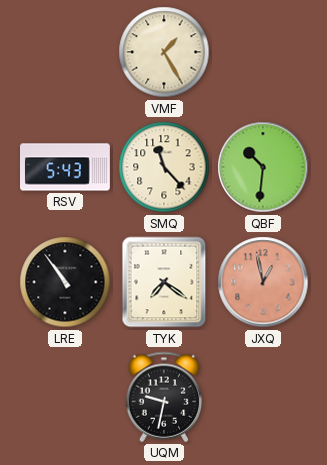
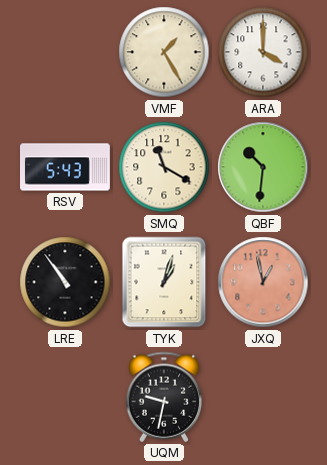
ARA: none -> 4:00
SMQ: 11:23 -> 11:20
TYK: 7:21 -> 1:03
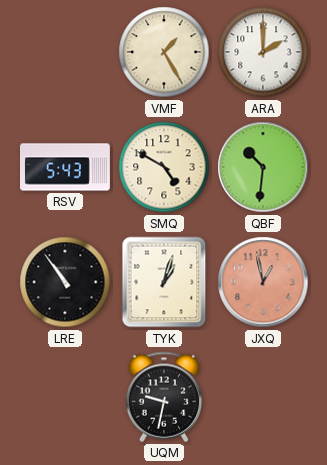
ARA: 4:00 -> 2:00
SMQ: 11:20 -> 4:50
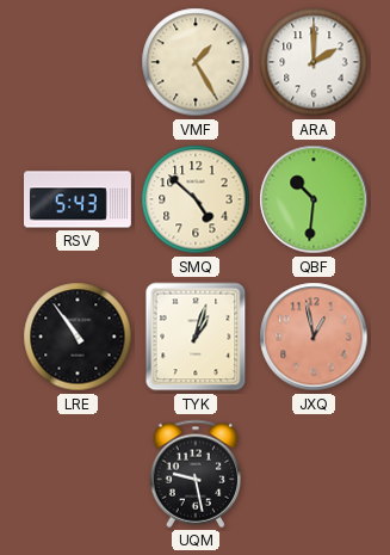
SMQ: 4:50 -> 4:52
UQM: 9:32 -> 9:28
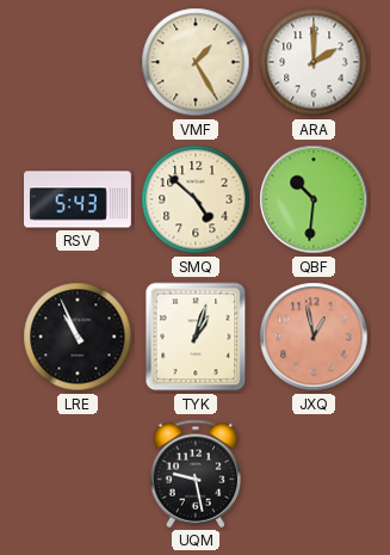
LRE: 10:54 -> 10:56
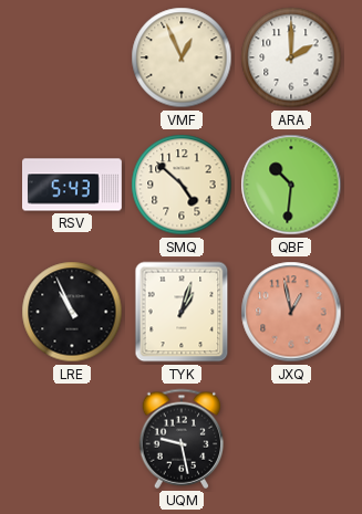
VMF: 1:25 -> 12:56
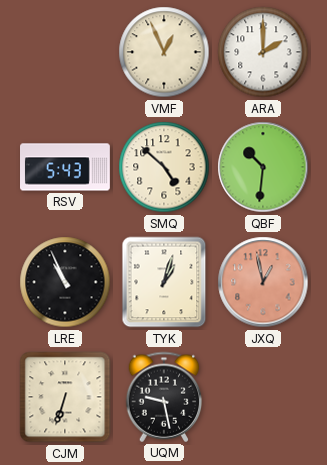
CJM: none -> 6:33
